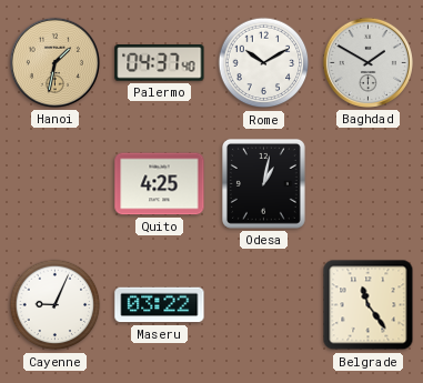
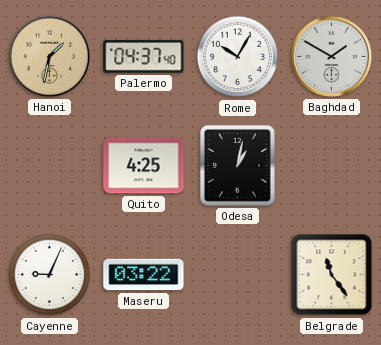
Rome: 10:10 -> 10:05
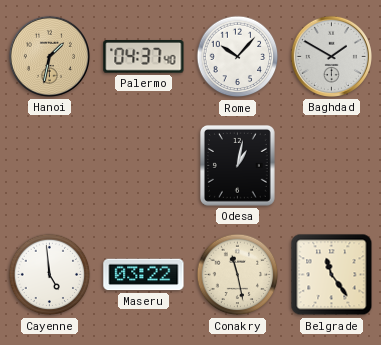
Rome: 10:05 -> 10:07
Quito: 4:25 -> none
Cayenne: 9:04 -> 4:59
Conakry: none -> 11:28
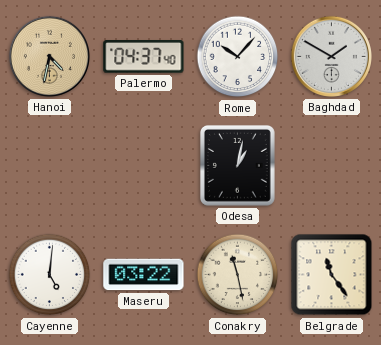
Hanoi: 1:32 -> 4:32
Cayenne: 4:59 -> 5:01
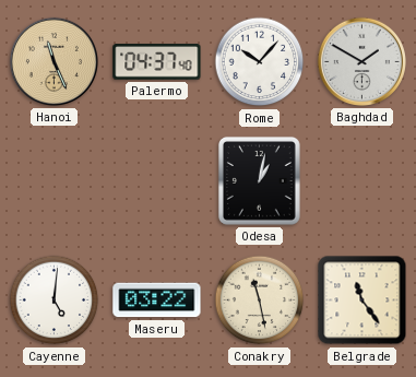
Hanoi: 4:32 -> 11:26
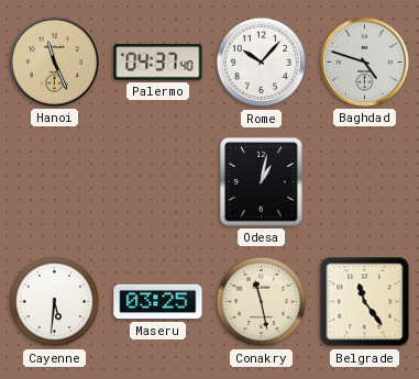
Baghdad: 1:50 -> 4:48
Cayenne: 5:01 -> 5:31
Maseru: 03:22 -> 03:25
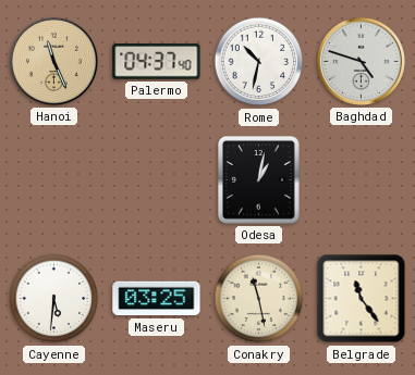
Rome: 10:07 -> 10:32
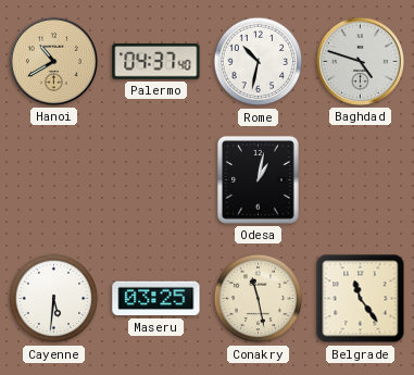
Hanoi: 11:26 -> 10:40
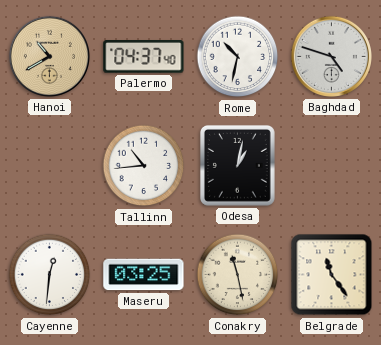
Tallinn: none -> 10:44
Cayenne: 5:31 -> 12:31
